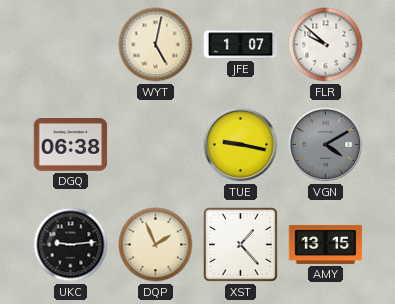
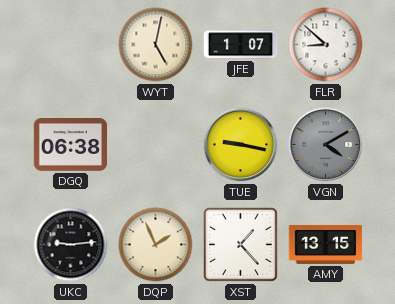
FLR: 9:52 -> 8:52
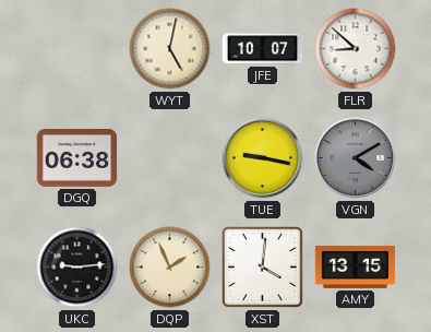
JFE: 1:07 -> 10:07
XST: 1:23 -> 4:01
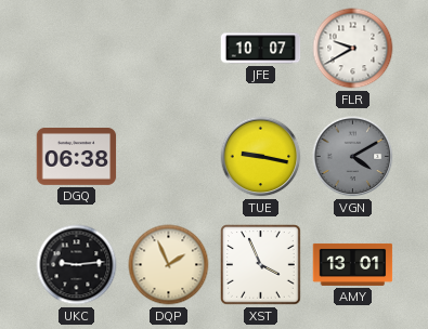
WYT: 5:02 -> none
FLR: 8:52 -> 9:40
XST: 4:01 -> 3:56
AMY: 13:15 -> 13:01
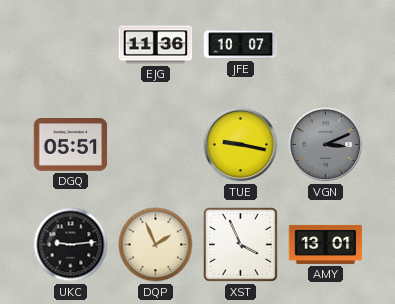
EJG: none -> 11:36
FLR: 9:40 -> none
DGQ: 06:38 -> 05:51
VGN: 4:10 -> 3:11
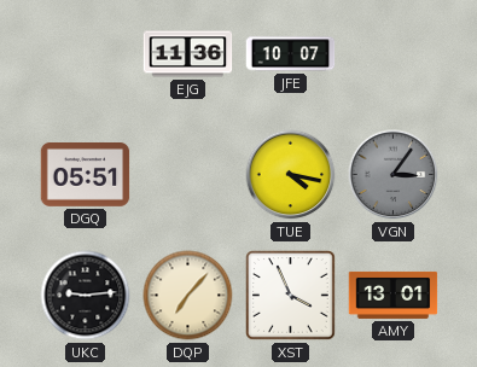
TUE: 9:17 -> 4:17
VGN: 3:11 -> 3:06
DQP: 1:56 -> 7:07
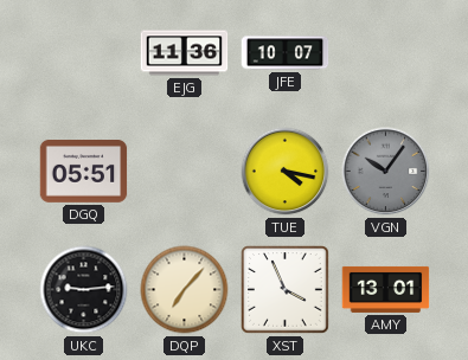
VGN: 3:06 -> 10:06
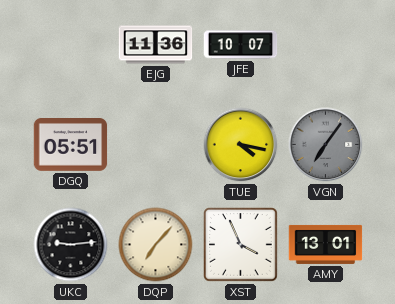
VGN: 10:06 -> 7:06
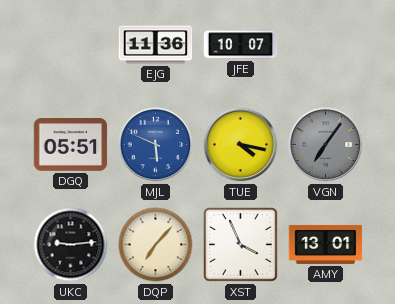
MJL: none -> 5:49
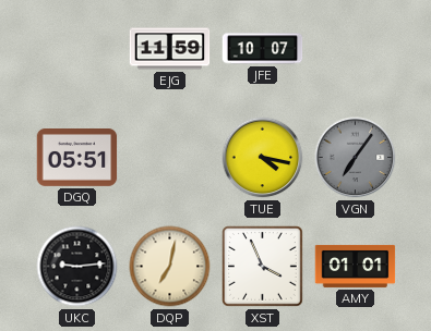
EJG: 11:36 -> 11:59
MJL: 5:49 -> none
DQP: 7:07 -> 7:02
AMY: 13:01 -> 01:01
